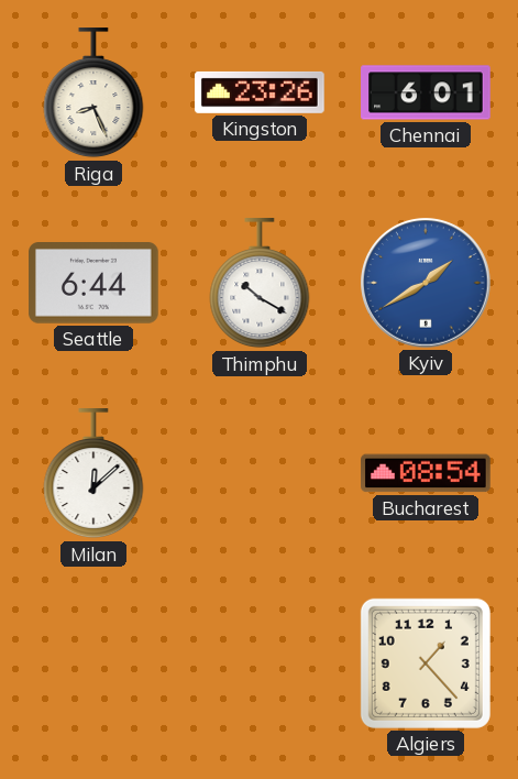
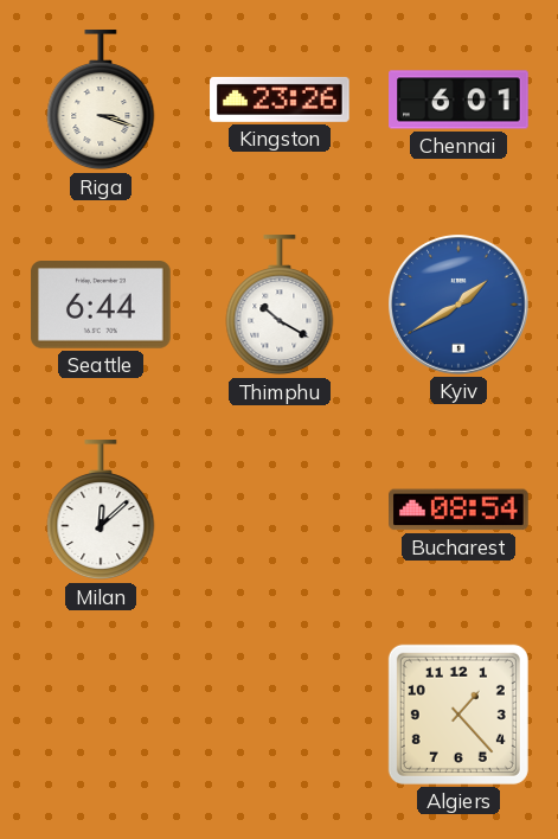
Riga: 8:26 -> 3:18
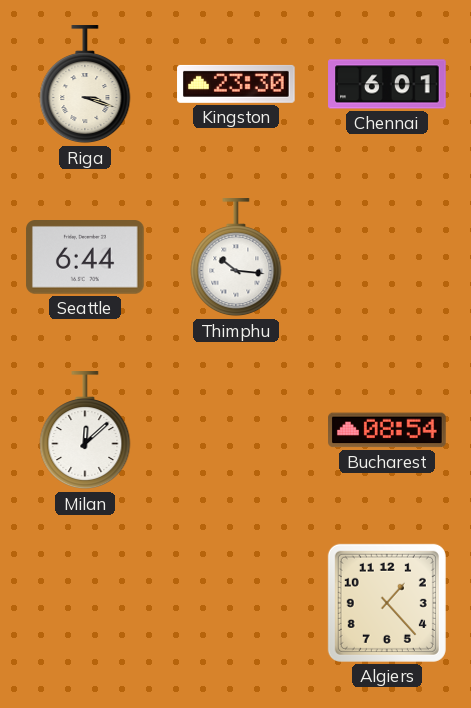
Kingston: 23:26 -> 23:30
Thimphu: 10:20 -> 10:16
Kyiv: 1:40 -> none
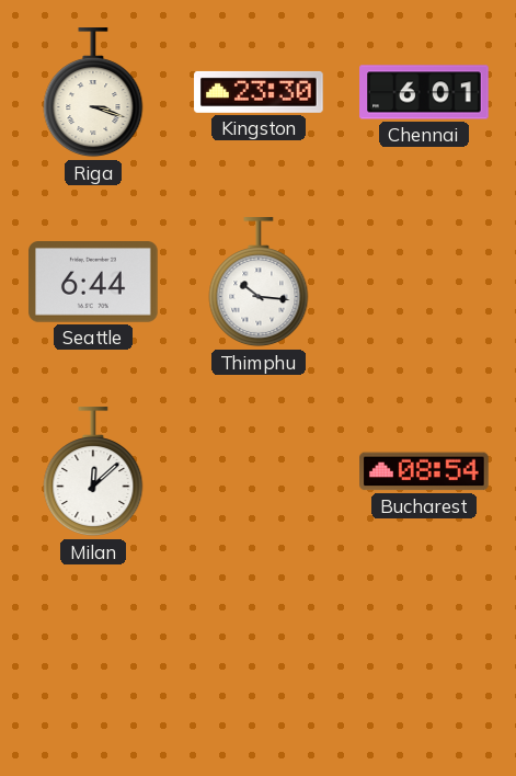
Algiers: 1:23 -> none
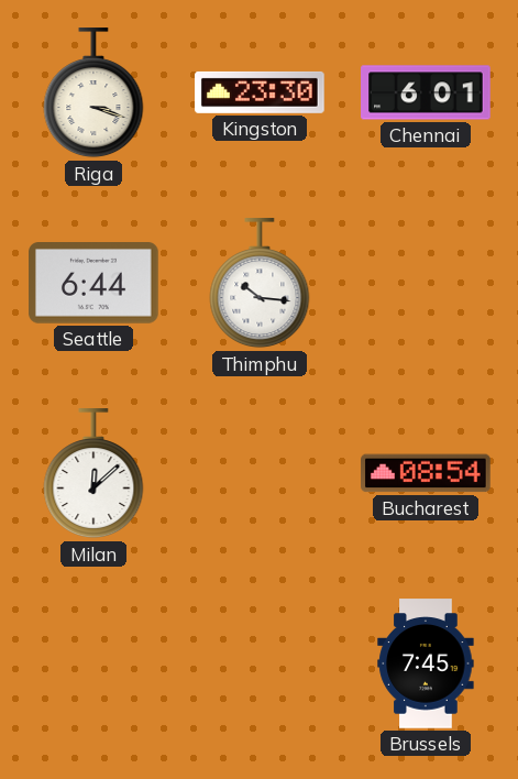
Brussels: none -> 7:45
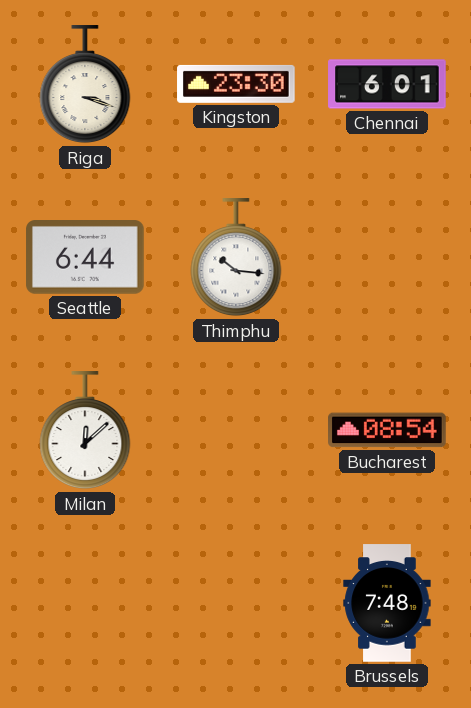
Brussels: 7:45 -> 7:48
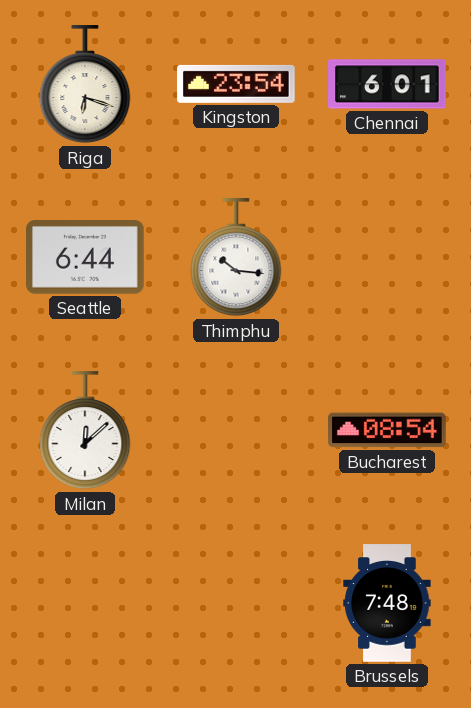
Riga: 3:18 -> 6:18
Kingston: 23:30 -> 23:54
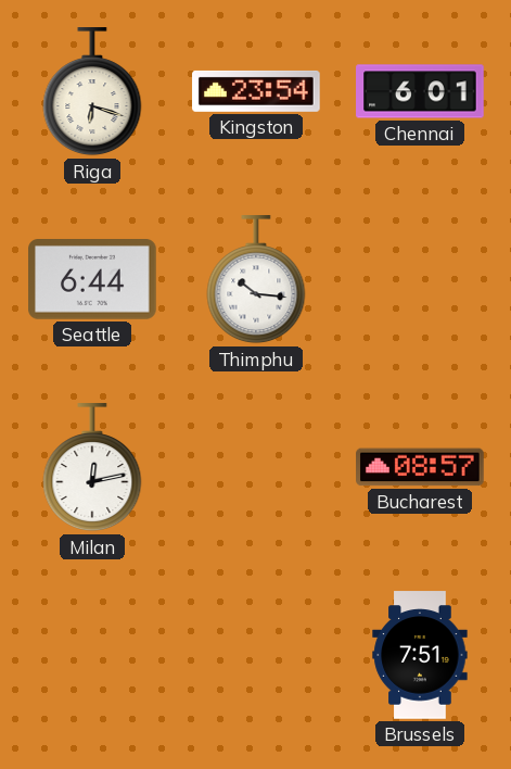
Milan: 12:08 -> 12:13
Bucharest: 08:54 -> 08:57
Brussels: 7:48 -> 7:51
